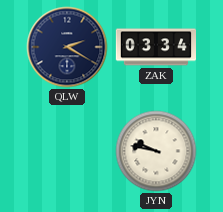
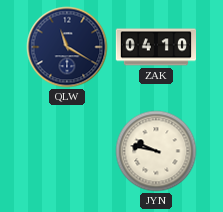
QLW: 2:20 -> 11:20
ZAK: 03:34 -> 04:10
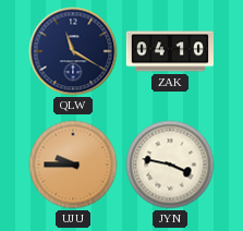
UJU: none -> 9:45
JYN: 9:47 -> 3:47
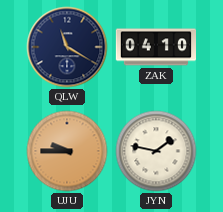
JYN: 3:47 -> 1:47
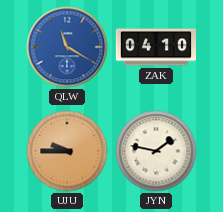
QLW dial: navy -> blue
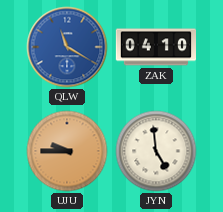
JYN: 1:47 -> 4:59
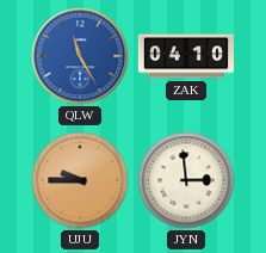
QLW: 11:20 -> 11:25
JYN: 4:59 -> 2:59
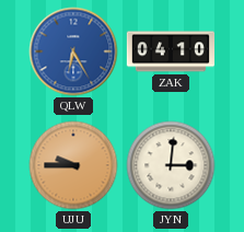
QLW: 11:25 -> 6:25
JYN: 2:59 -> 3:01
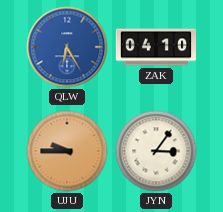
JYN: 3:01 -> 3:06
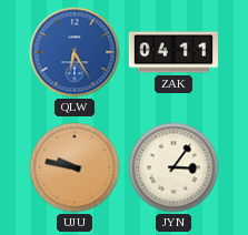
ZAK: 04:10 -> 04:11
UJU: 9:45 -> 9:47
